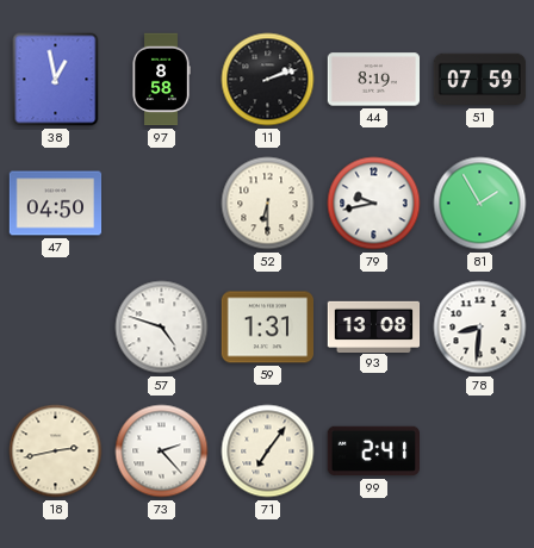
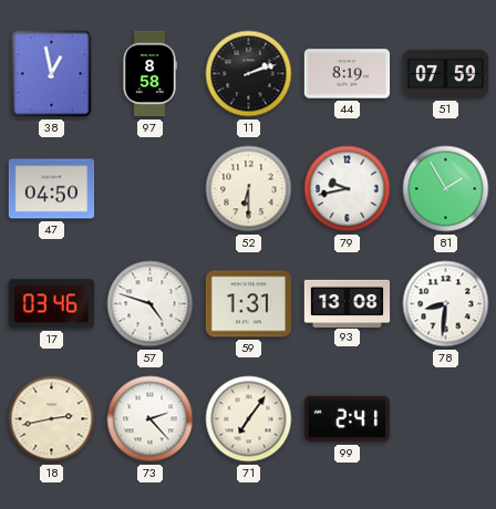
17: none -> 03:46
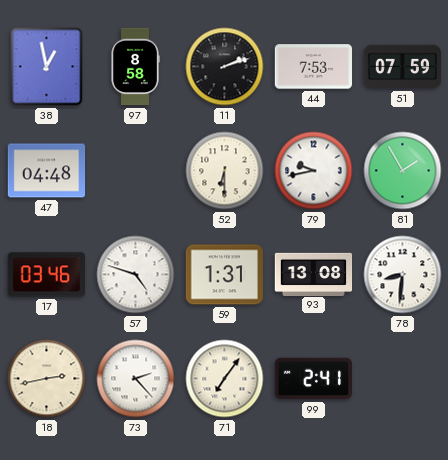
44: 8:19 -> 7:53
47: 04:50 -> 04:48
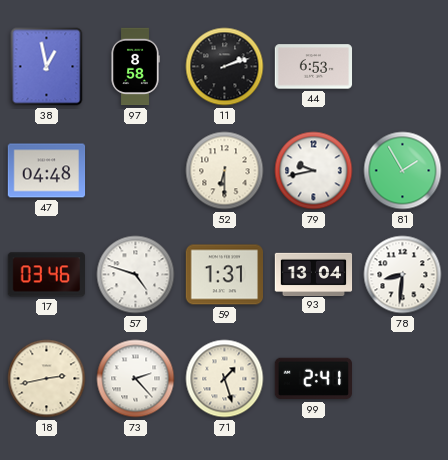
44: 7:53 -> 6:53
51: 07:59 -> none
93: 13:08 -> 13:04
71: 7:06 -> 1:27
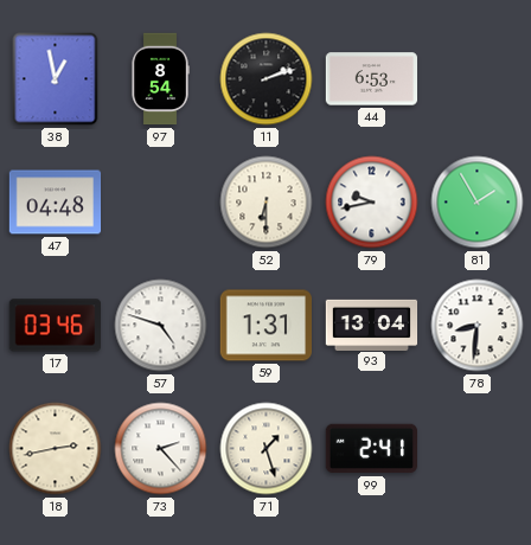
97: 8:58 -> 8:54
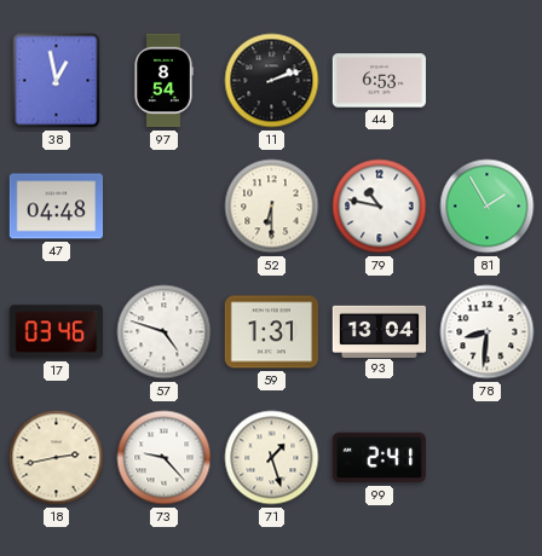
79: 9:43 -> 10:47
73: 2:23 -> 9:23
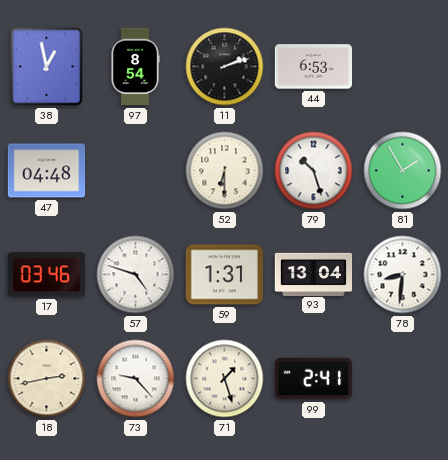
79: 10:47 -> 10:27
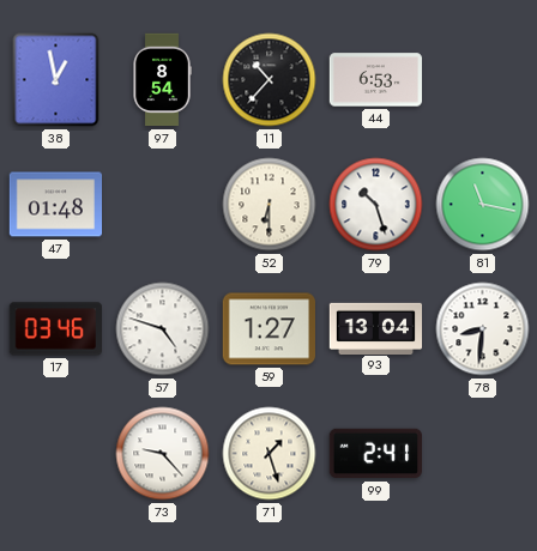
11: 2:12 -> 10:37
47: 04:48 -> 01:48
81: 1:55 -> 11:17
59: 1:31 -> 1:27
18: 2:43 -> none
